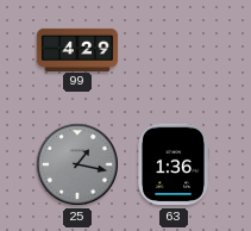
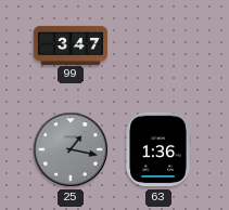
99: 4:29 -> 3:47
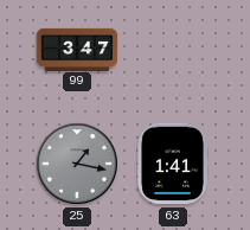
63: 1:36 -> 1:41
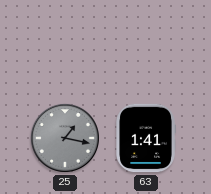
99: 3:47 -> none
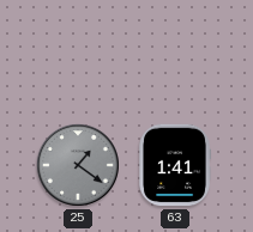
25: 1:17 -> 1:21
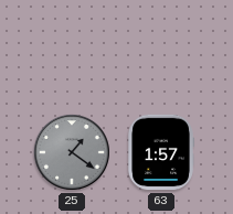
63: 1:41 -> 1:57
